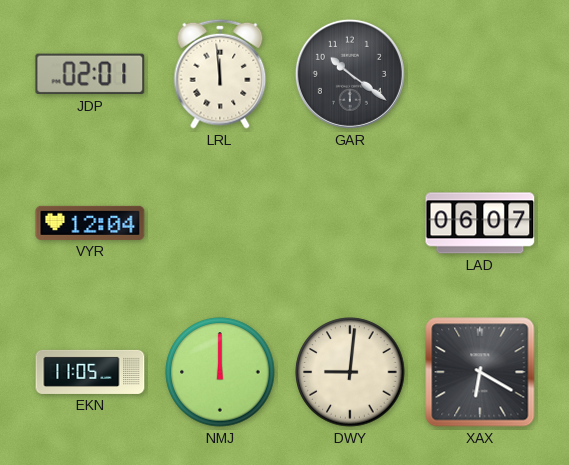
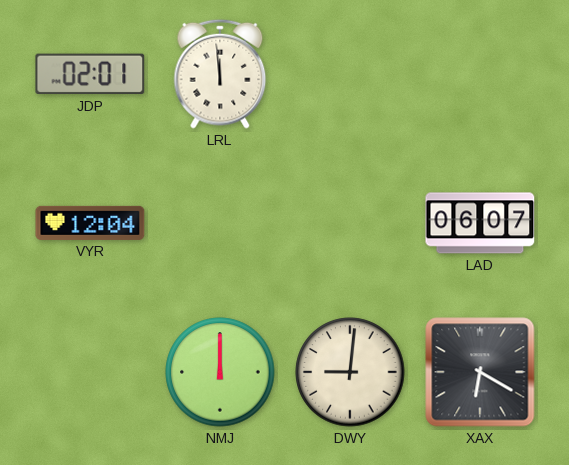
GAR: 10:21 -> none
EKN: 11:05 -> none
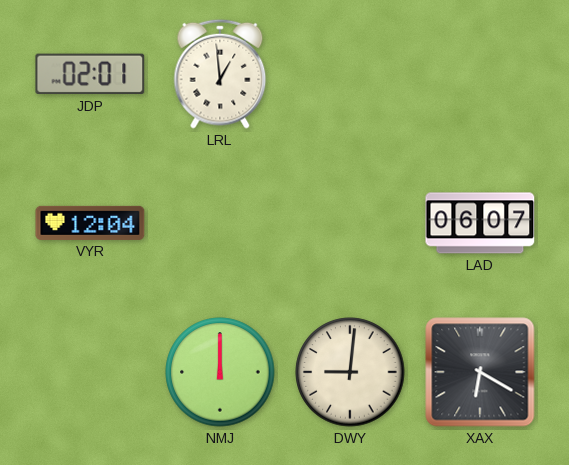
LRL: 11:59 -> 12:59
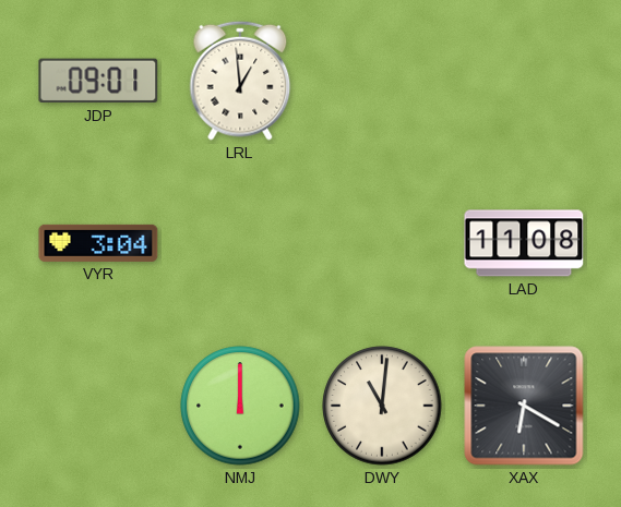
JDP: 02:01 -> 09:01
VYR: 12:04 -> 3:04
LAD: 06:07 -> 11:08
DWY: 9:01 -> 11:01
